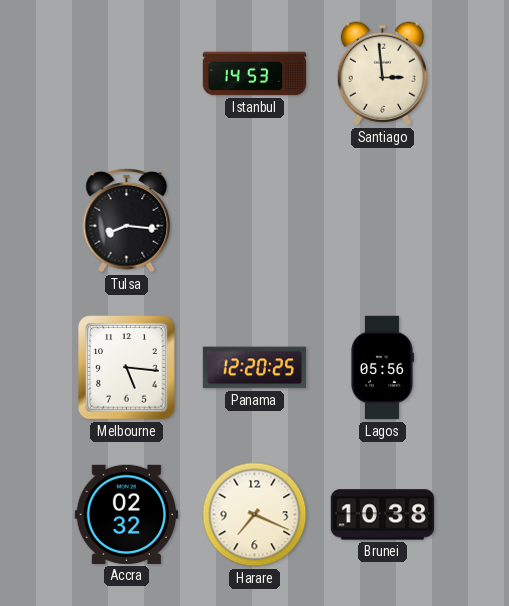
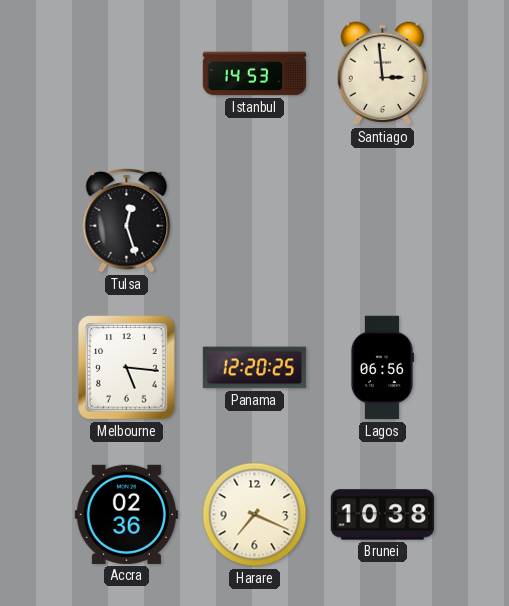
Tulsa: 8:16 -> 12:27
Lagos: 05:56 -> 06:56
Accra: 02:32 -> 02:36
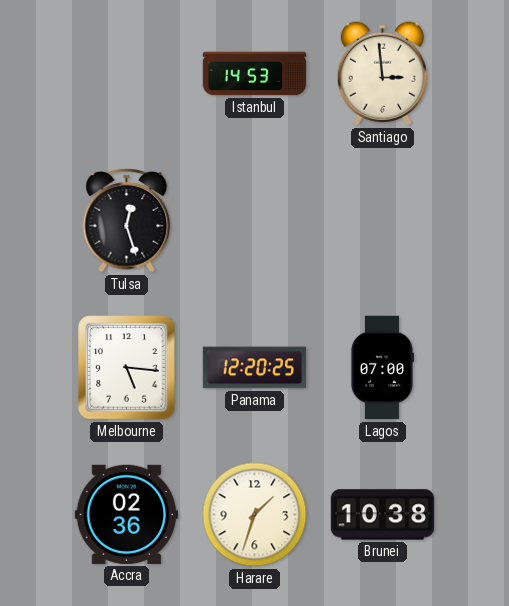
Lagos: 06:56 -> 07:00
Harare: 7:19 -> 1:33
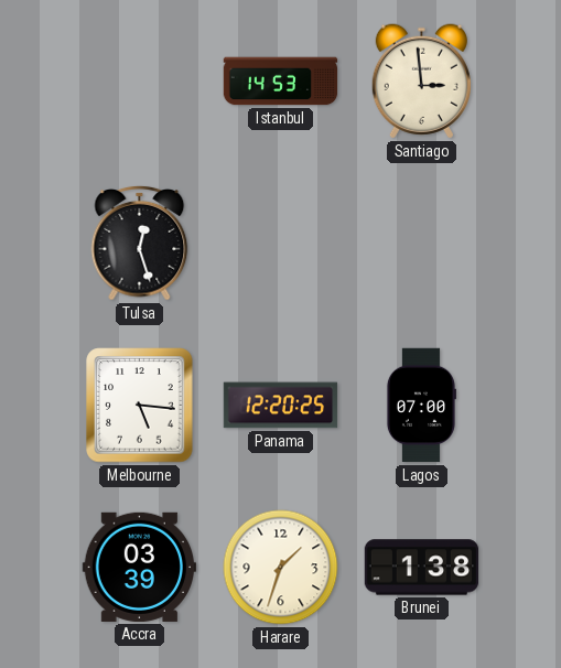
Accra: 02:36 -> 03:39
Brunei: 10:38 -> 1:38
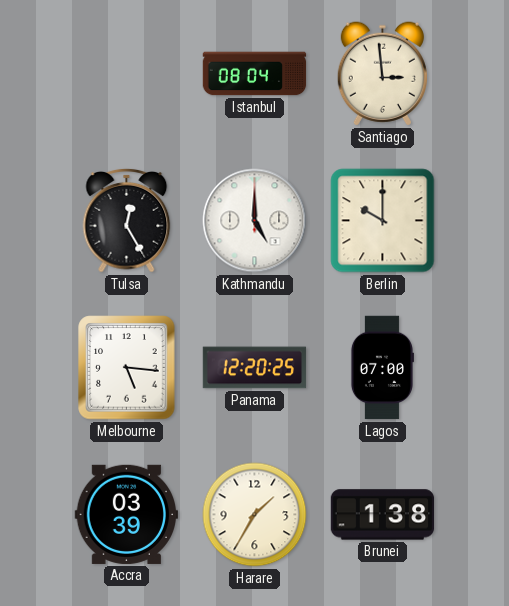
Istanbul: 14:53 -> 08:04
Tulsa: 12:27 -> 12:25
Kathmandu: none -> 5:00
Berlin: none -> 10:00
Harare: 1:33 -> 1:35
